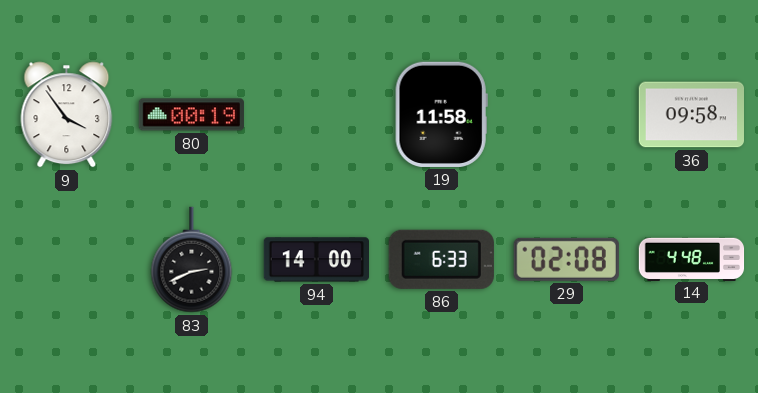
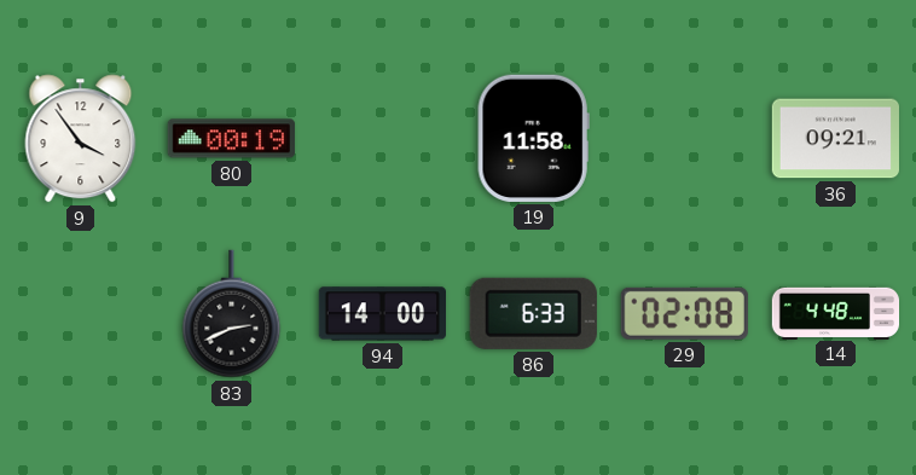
36: 09:58 -> 09:21
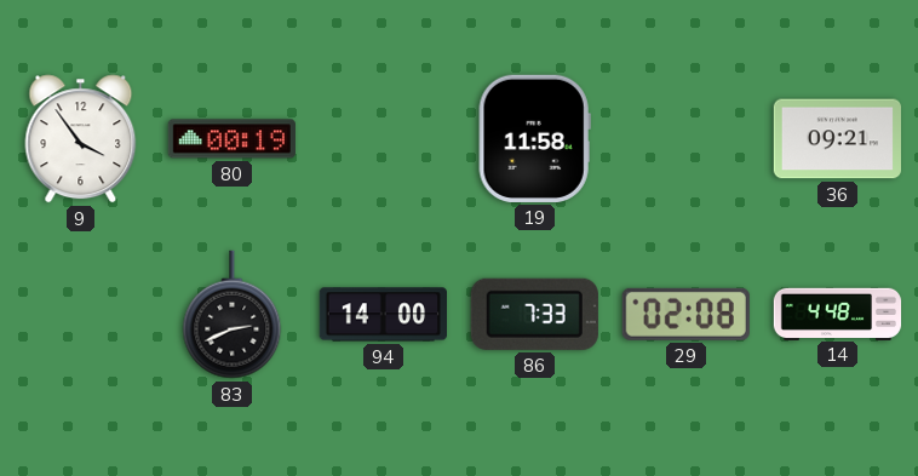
86: 6:33 -> 7:33
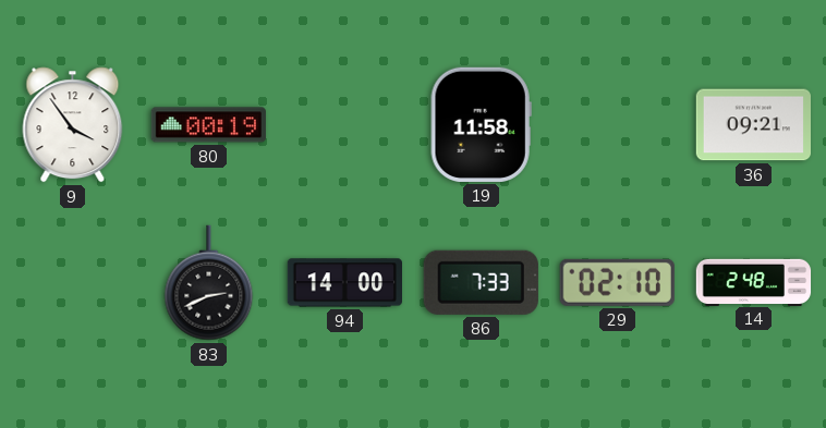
29: 02:08 -> 02:10
14: 4:48 -> 2:48
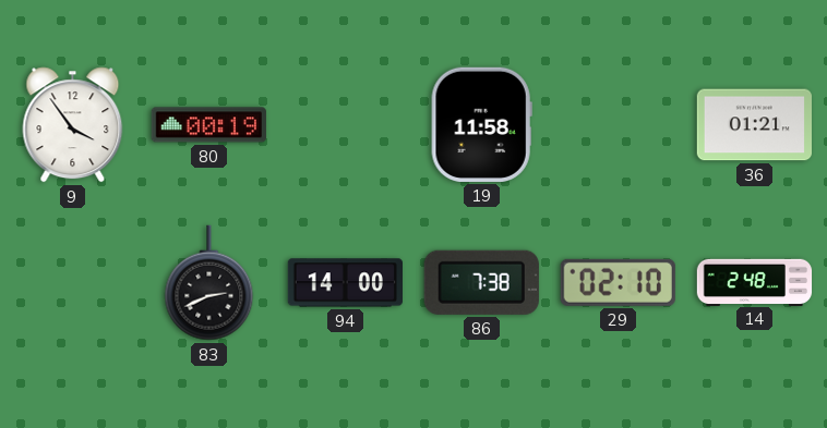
36: 09:21 -> 01:21
86: 7:33 -> 7:38
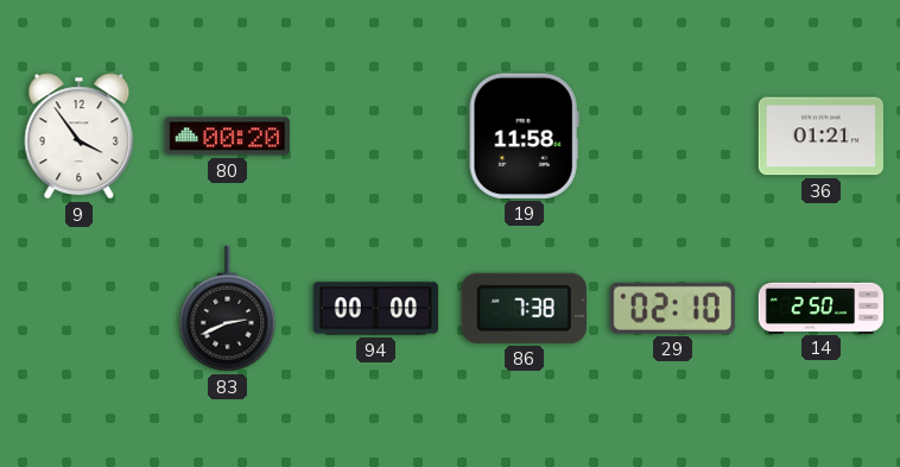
80: 00:19 -> 00:20
94: 14:00 -> 00:00
14: 2:48 -> 2:50
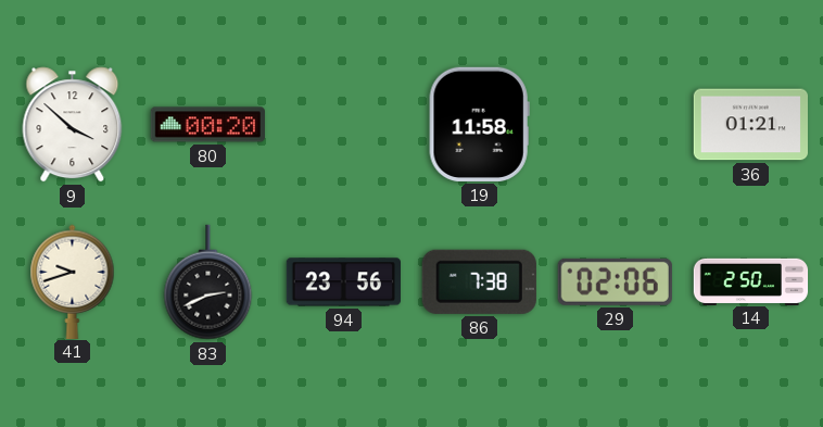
9: 3:54 -> 3:52
41: none -> 9:42
94: 00:00 -> 23:56
29: 02:10 -> 02:06
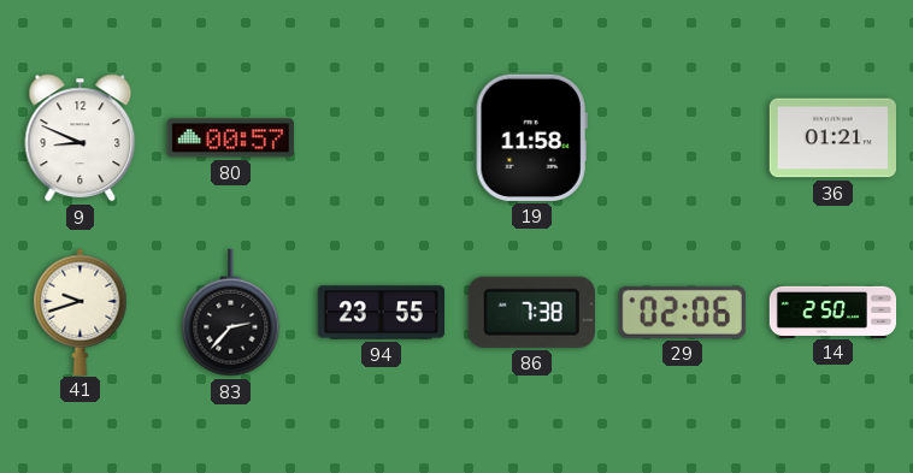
9: 3:52 -> 8:49
80: 00:20 -> 00:57
83: 2:41 -> 2:37
94: 23:56 -> 23:55
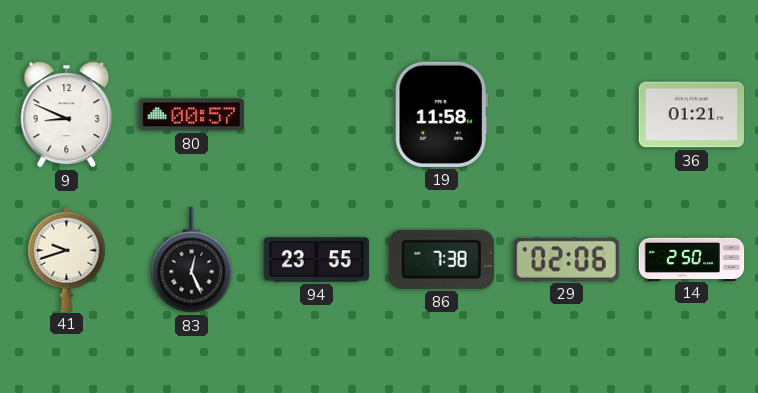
83: 2:37 -> 12:26
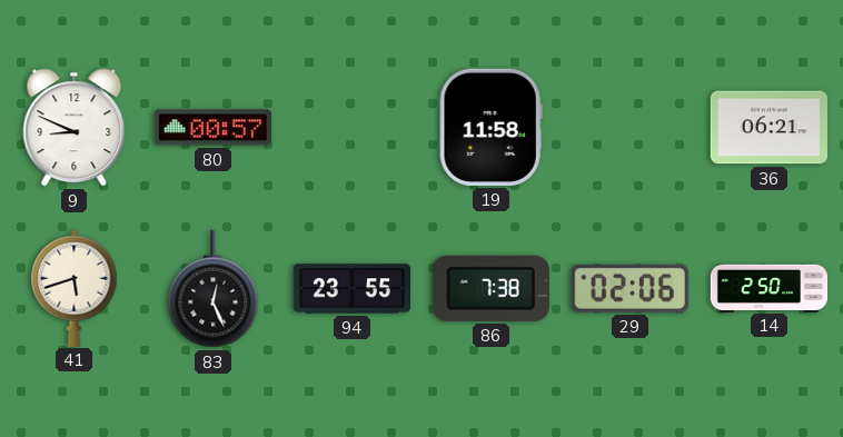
36: 01:21 -> 06:21
41: 9:42 -> 5:42
